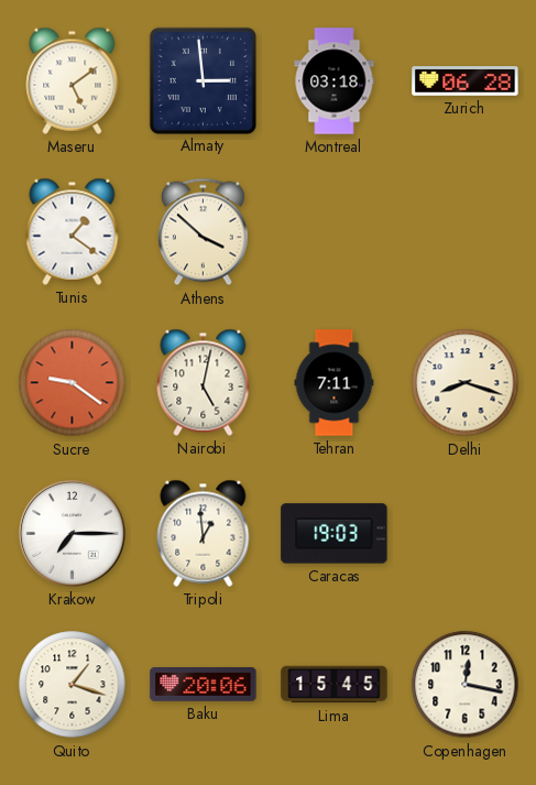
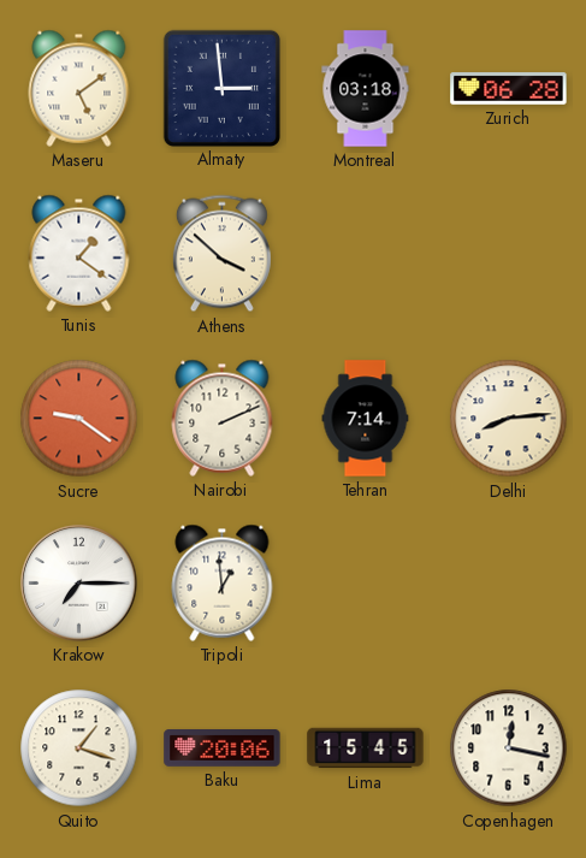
Nairobi: 5:02 -> 2:11
Tehran: 7:11 -> 7:14
Delhi: 8:18 -> 8:14
Caracas: 19:03 -> none
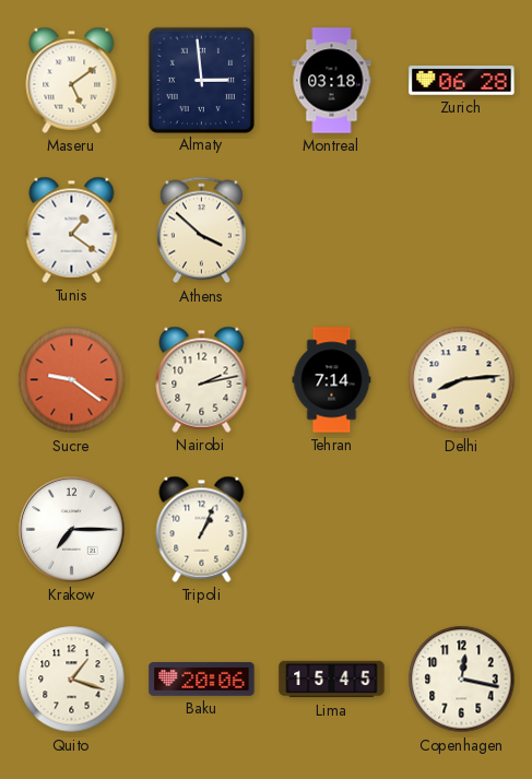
Nairobi: 2:11 -> 2:13
Tripoli: 12:59 -> 1:04
